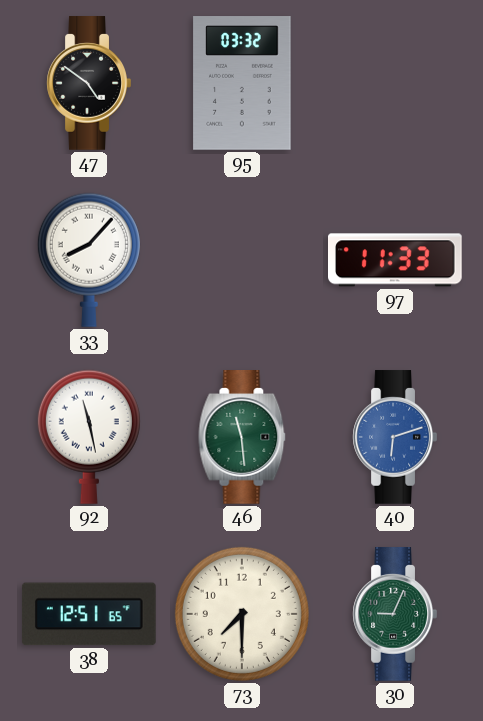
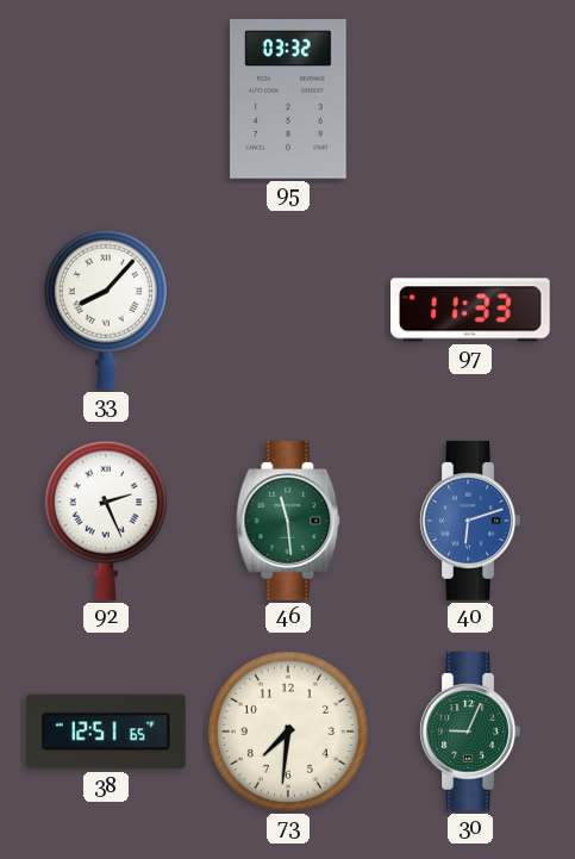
47: 4:51 -> none
92: 11:28 -> 2:26
73: 7:30 -> 7:31
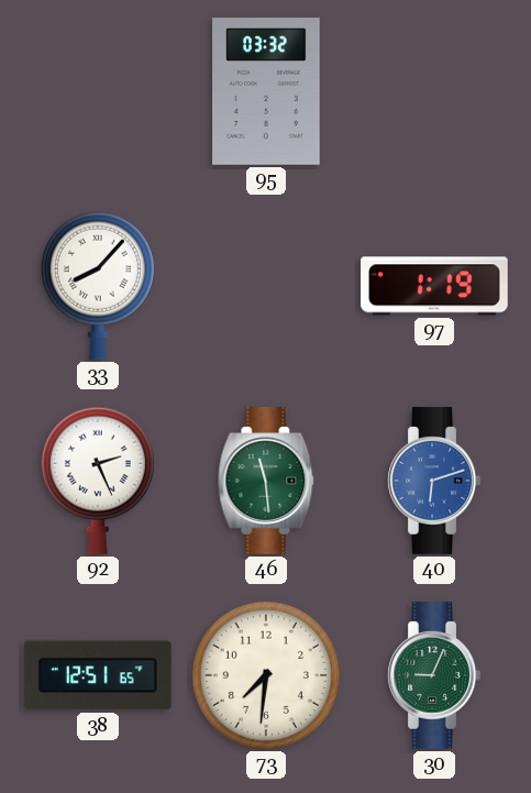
97: 11:33 -> 1:19
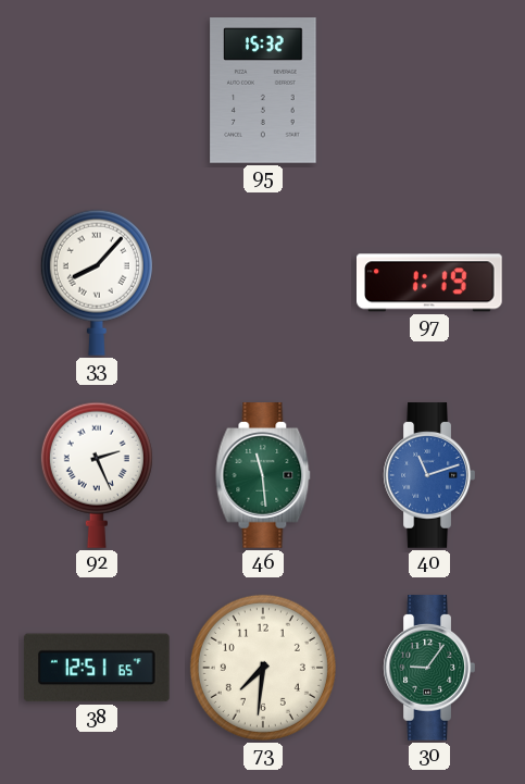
95: 03:32 -> 15:32
40: 6:12 -> 11:12
30: 9:04 -> 9:06
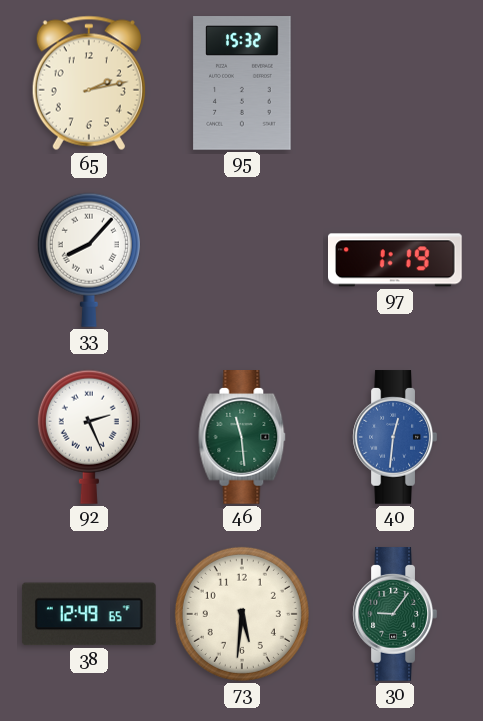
65: none -> 2:13
40: 11:12 -> 12:31
38: 12:51 -> 12:49
73: 7:31 -> 5:31
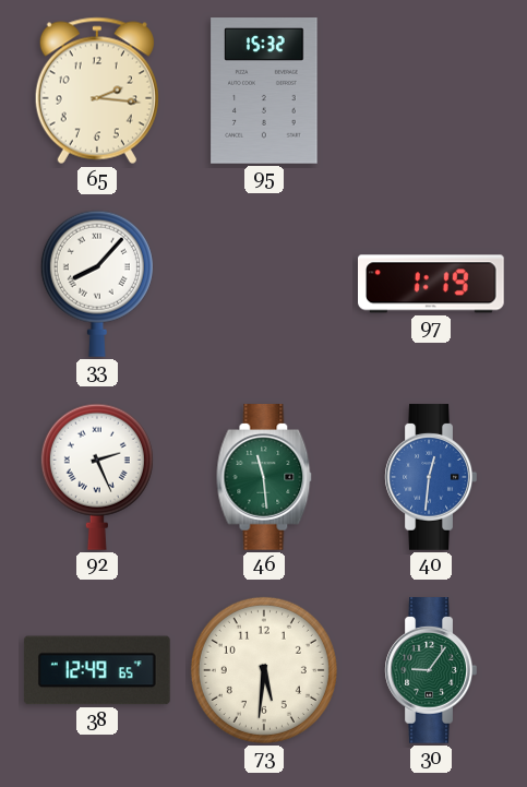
65: 2:13 -> 2:16
